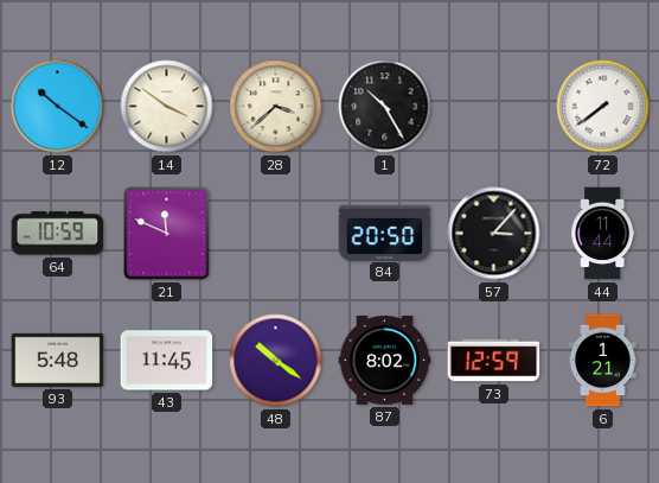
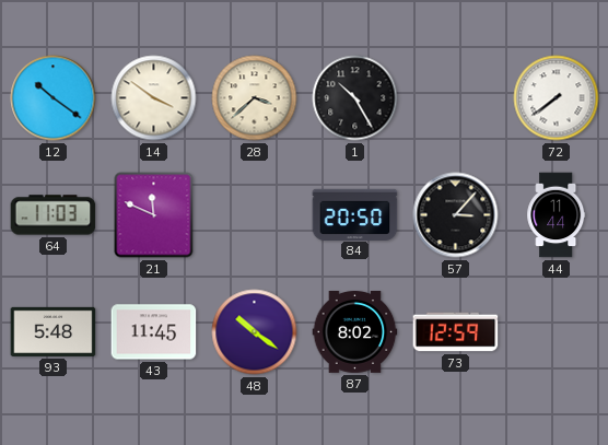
64: 10:59 -> 11:03
6: 1:21 -> none
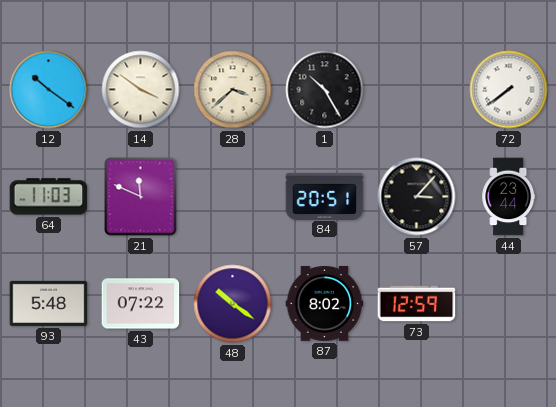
84: 20:50 -> 20:51
44: 11:44 -> 23:44
43: 11:45 -> 07:22
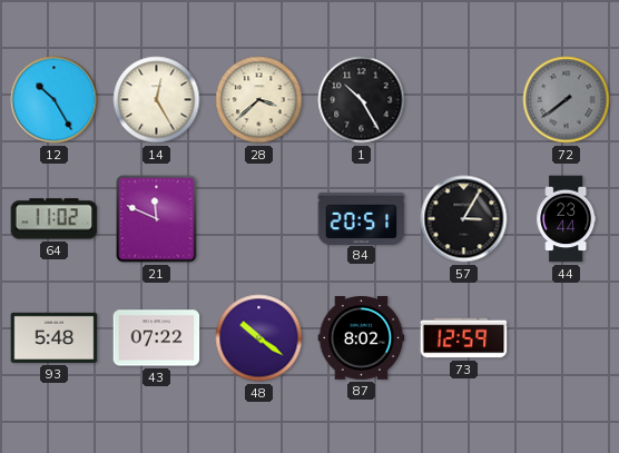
12: 10:21 -> 10:25
14: 3:51 -> 12:25
72 dial: white -> grey
64: 11:03 -> 11:02
57: 3:07 -> 3:05
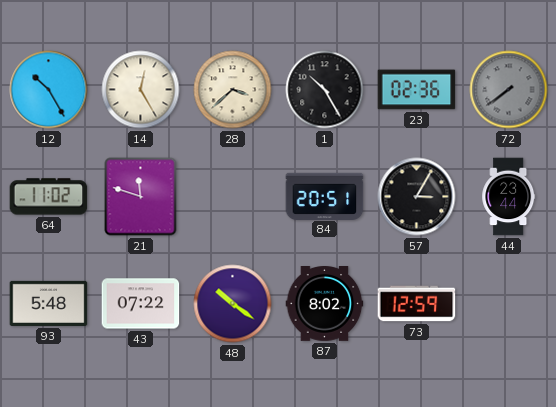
23: none -> 02:36
21: 11:49 -> 11:48
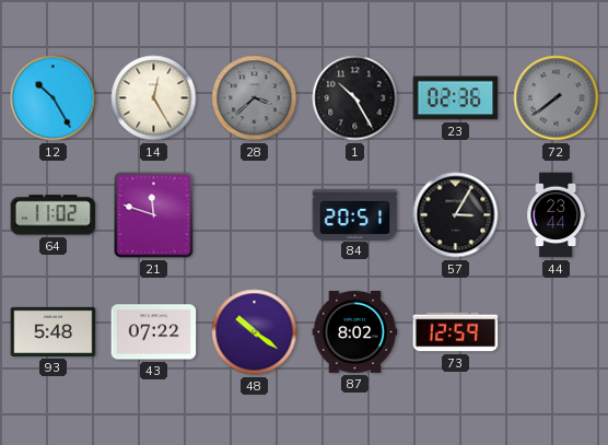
28 dial: cream -> grey
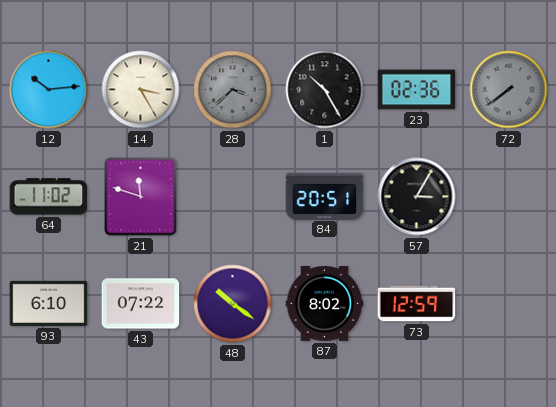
12: 10:25 -> 10:14
14: 12:25 -> 3:25
44: 23:44 -> none
93: 5:48 -> 6:10
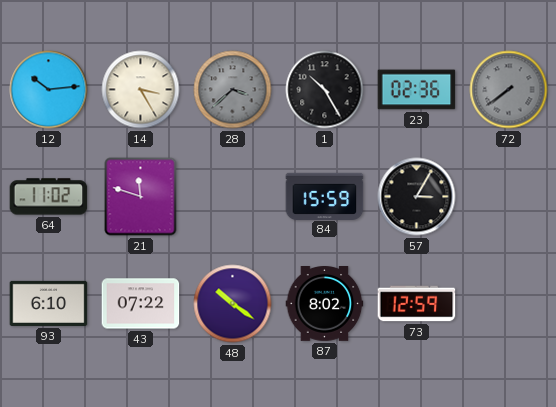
84: 20:51 -> 15:59
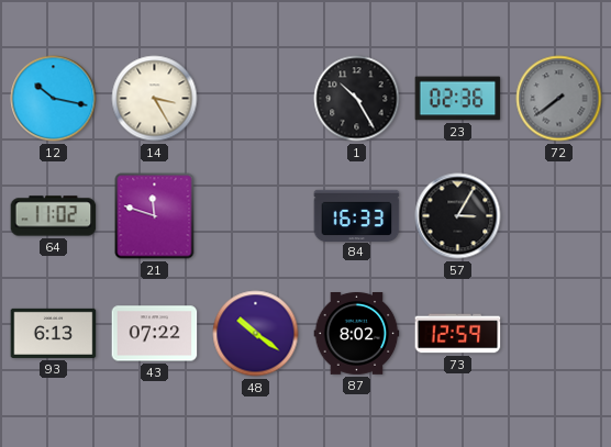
12: 10:14 -> 10:17
28: 3:38 -> none
84: 15:59 -> 16:33
93: 6:10 -> 6:13
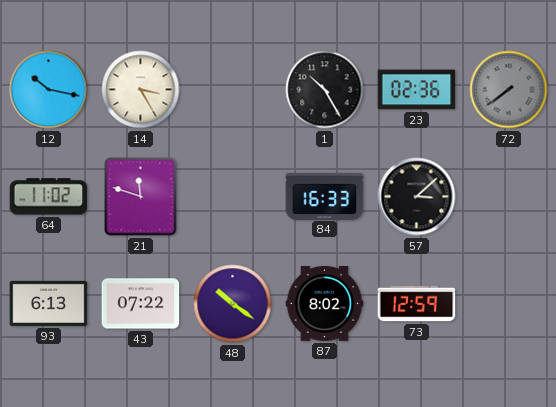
57: 3:05 -> 3:08
